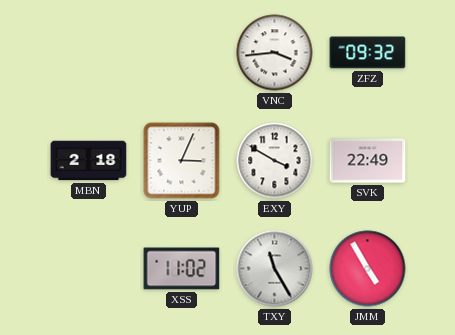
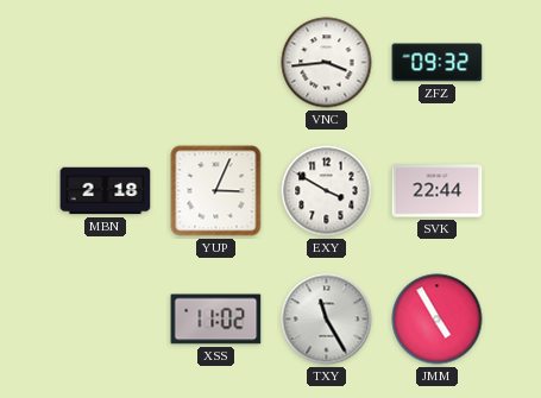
SVK: 22:49 -> 22:44
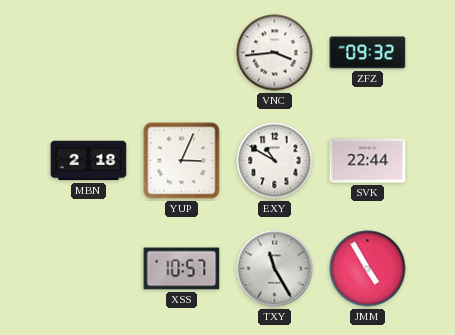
EXY: 3:50 -> 10:50
XSS: 11:02 -> 10:57
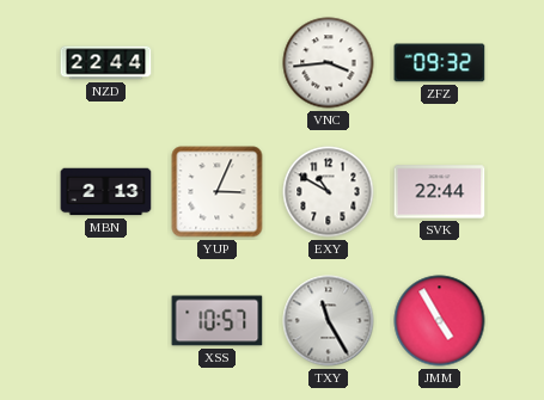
NZD: none -> 22:44
MBN: 2:18 -> 2:13
